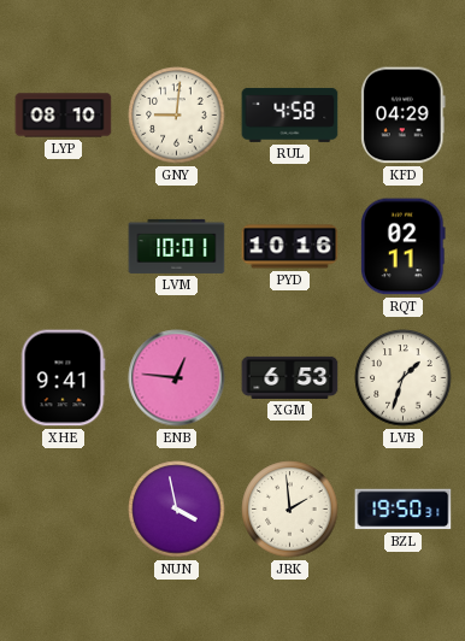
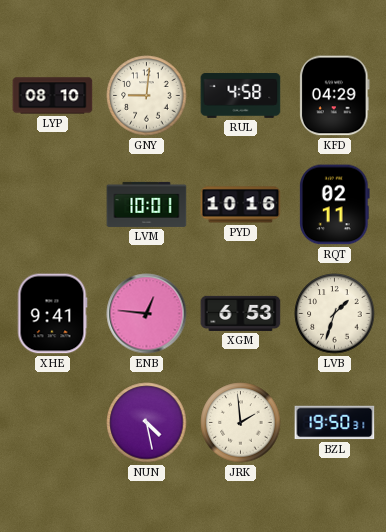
NUN: 3:58 -> 4:28
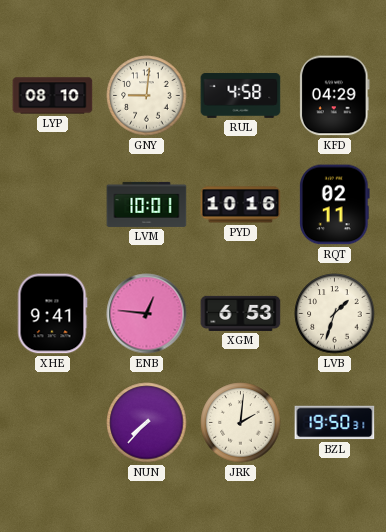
NUN: 4:28 -> 7:37
JRK: 1:59 -> 2:01
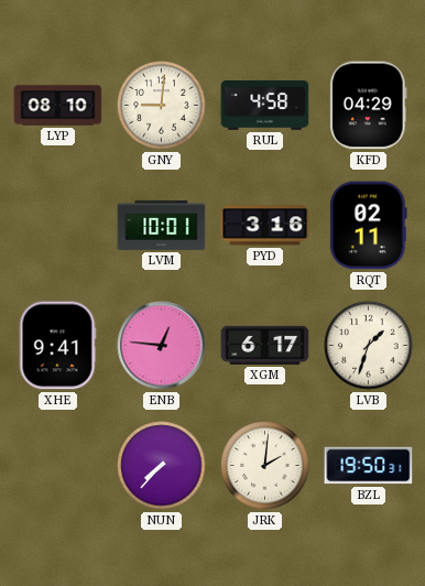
PYD: 10:16 -> 3:16
XGM: 6:53 -> 6:17
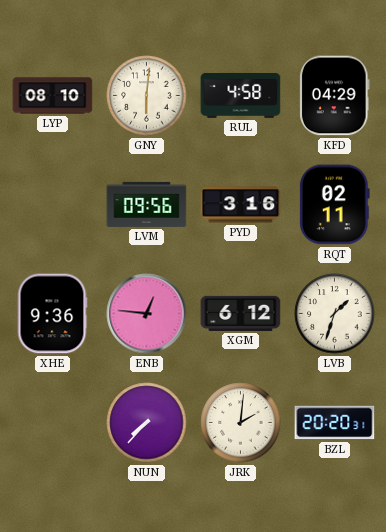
GNY: 9:01 -> 6:01
LVM: 10:01 -> 09:56
XHE: 9:41 -> 9:36
XGM: 6:17 -> 6:12
BZL: 19:50 -> 20:20
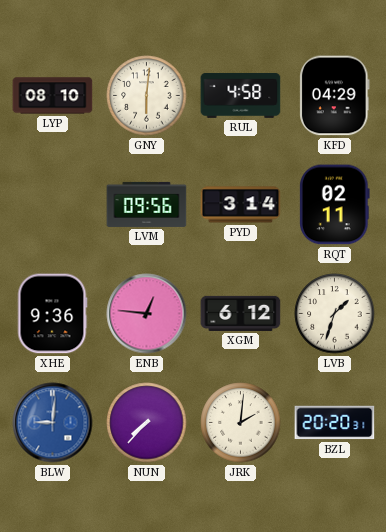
PYD: 3:16 -> 3:14
BLW: none -> 9:01
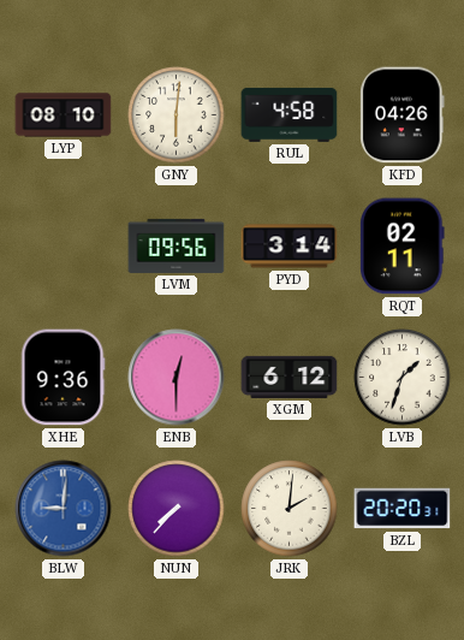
KFD: 04:29 -> 04:26
ENB: 12:46 -> 12:30
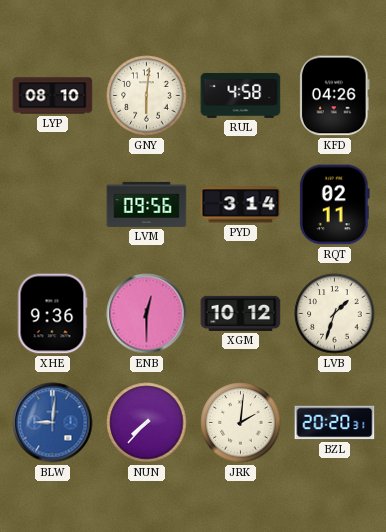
XGM: 6:12 -> 10:12
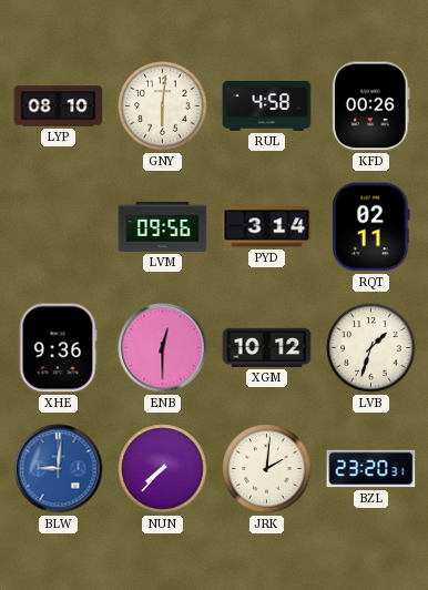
KFD: 04:26 -> 00:26
BZL: 20:20 -> 23:20
